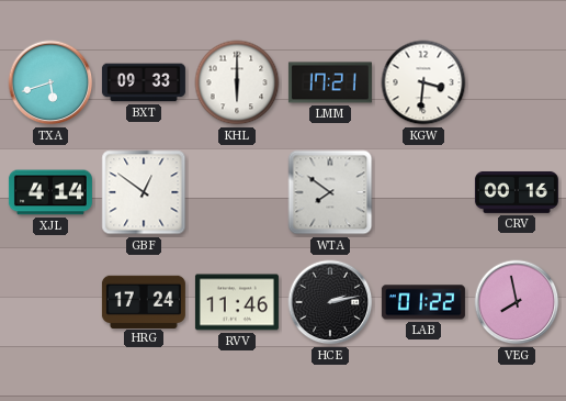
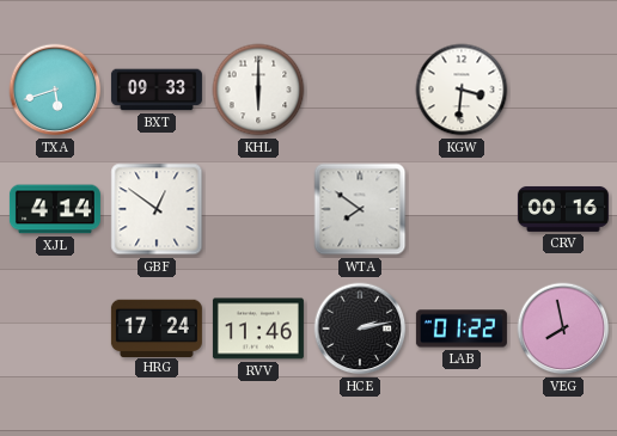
LMM: 17:21 -> none
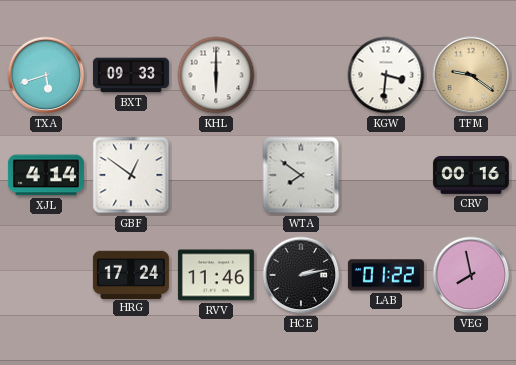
TFM: none -> 9:21
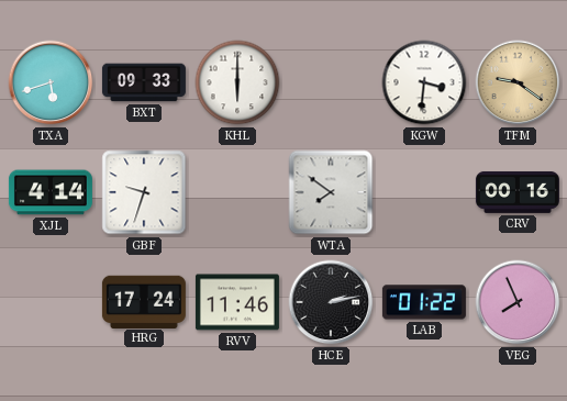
GBF: 12:51 -> 9:33
VEG: 7:58 -> 7:56
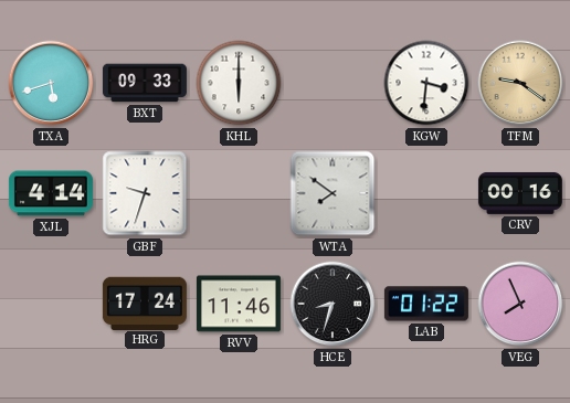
HCE: 2:13 -> 8:33
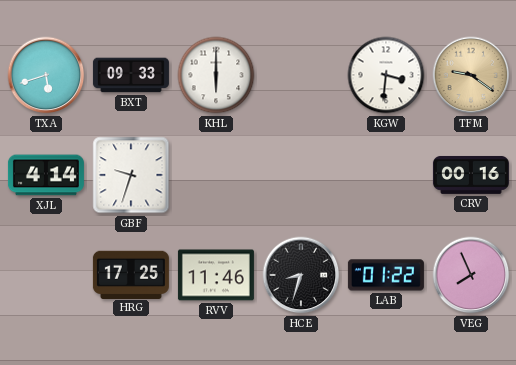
WTA: 7:51 -> none
HRG: 17:24 -> 17:25
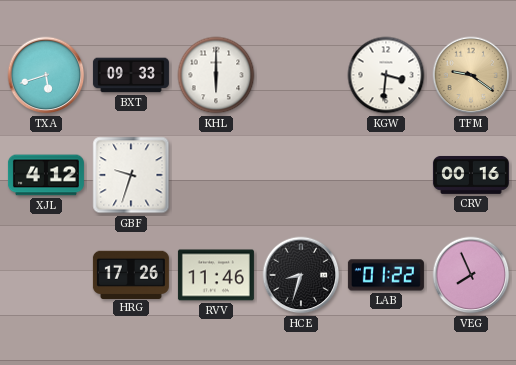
XJL: 4:14 -> 4:12
HRG: 17:25 -> 17:26
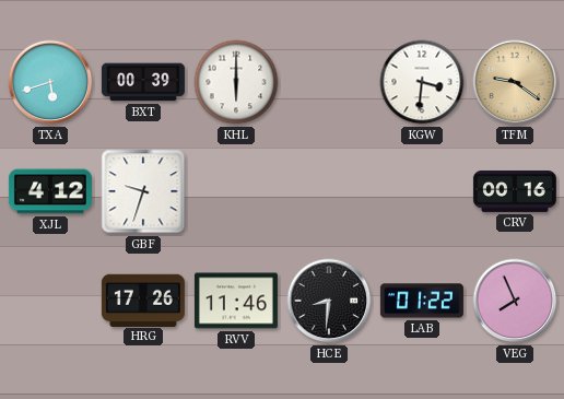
BXT: 09:33 -> 00:39
HCE: 8:33 -> 8:31
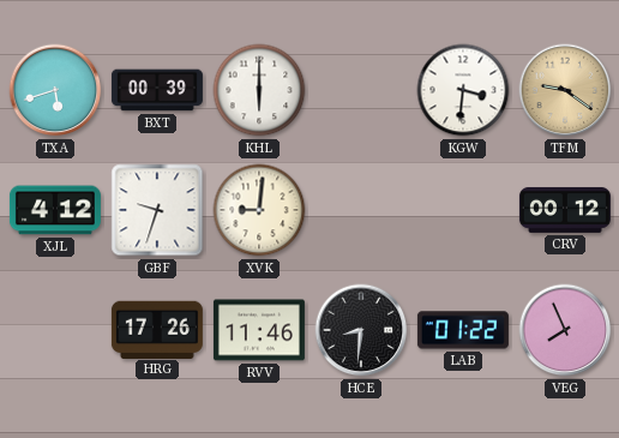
XVK: none -> 9:01
CRV: 00:16 -> 00:12
